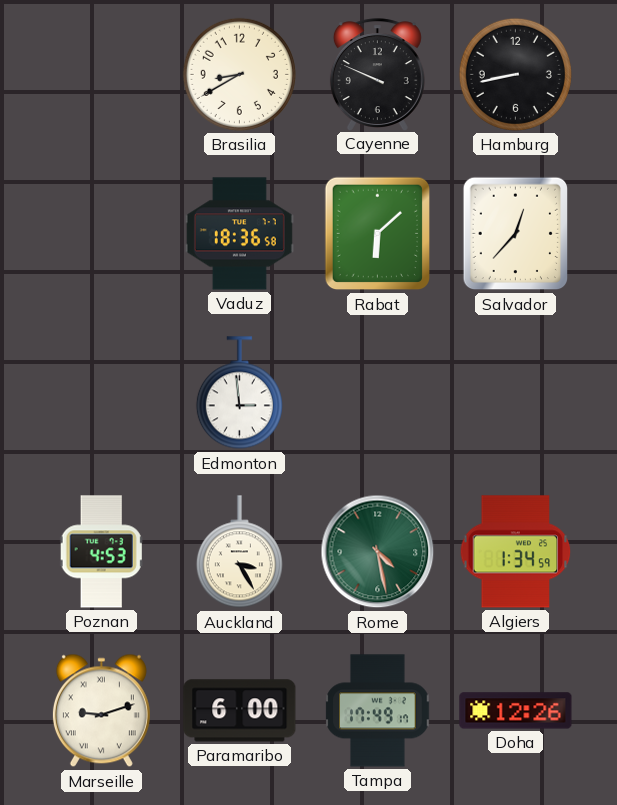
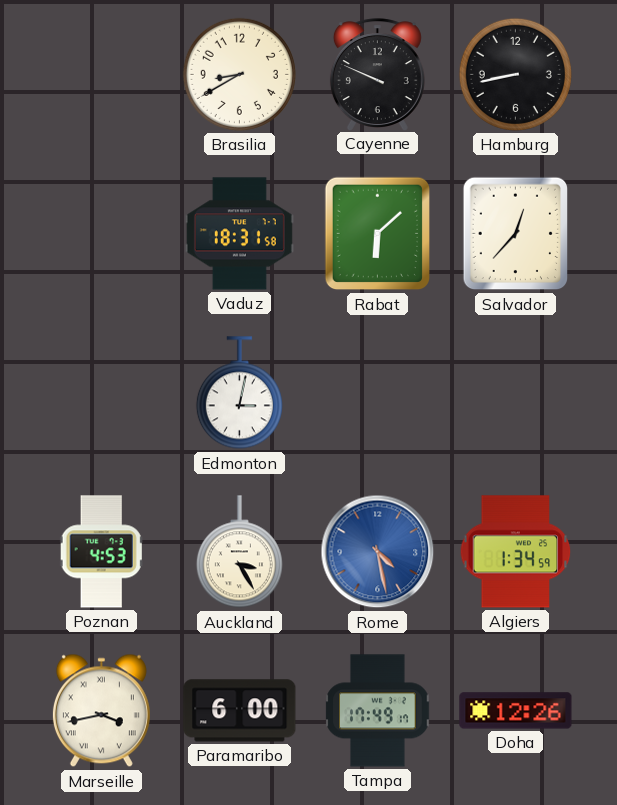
Vaduz: 18:36 -> 18:31
Edmonton: 2:59 -> 3:02
Rome dial: green -> blue
Marseille: 9:12 -> 3:43
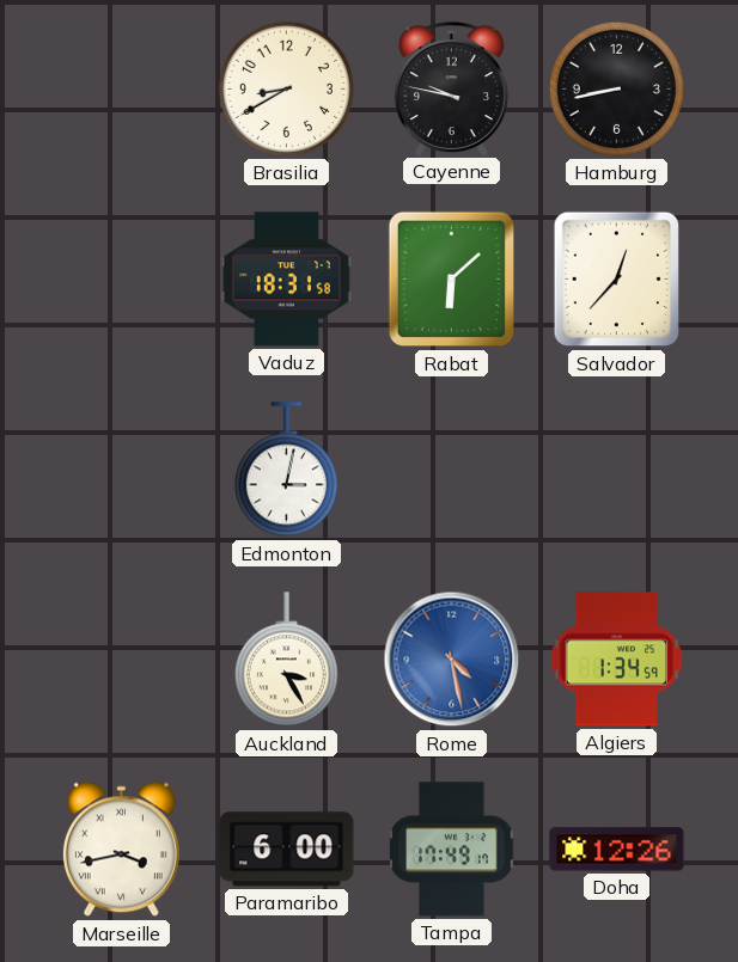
Cayenne: 9:49 -> 9:47
Poznan: 4:53 -> none
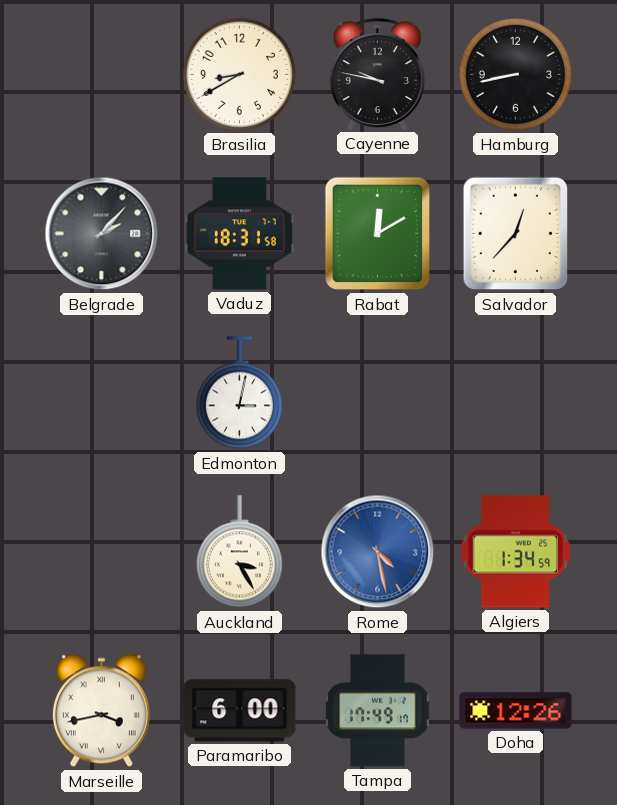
Belgrade: none -> 2:07
Rabat: 6:08 -> 12:10
